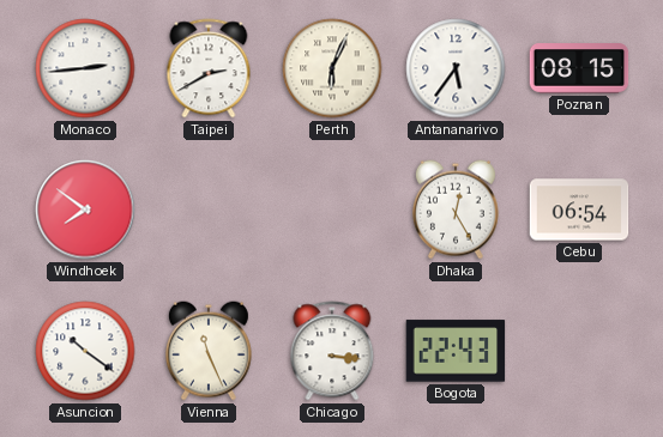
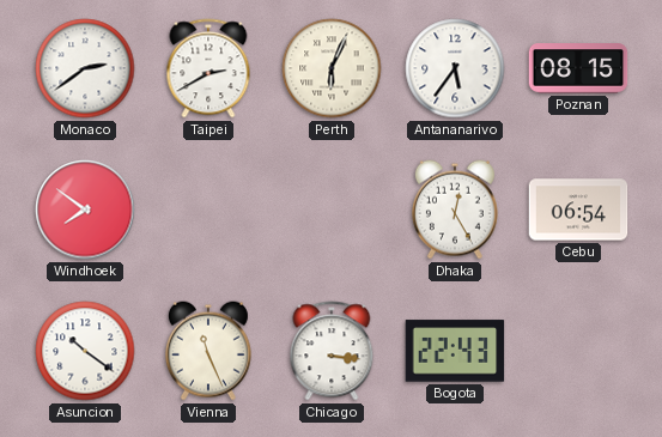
Monaco: 2:44 -> 2:39
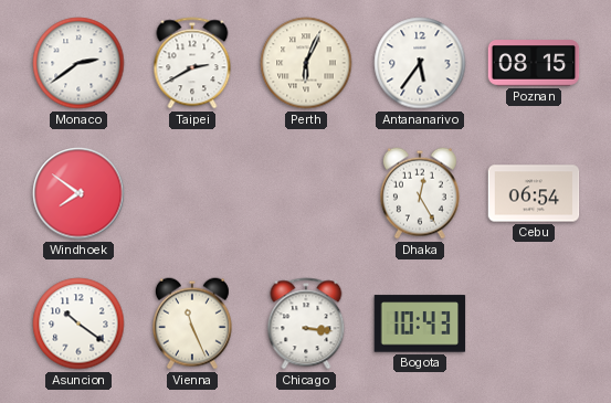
Bogota: 22:43 -> 10:43
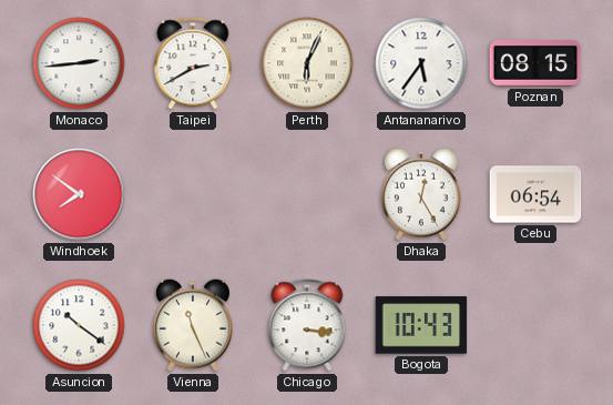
Monaco: 2:39 -> 2:44
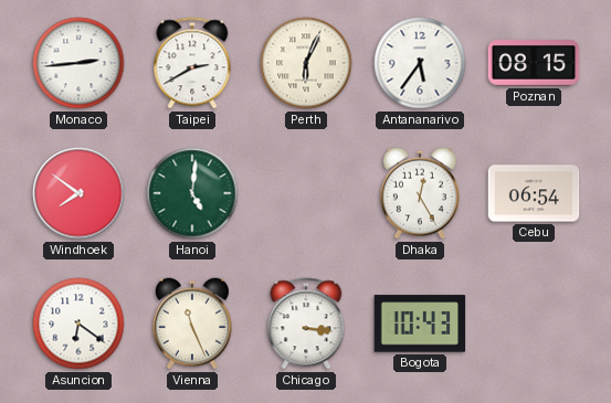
Hanoi: none -> 5:01
Asuncion: 10:21 -> 6:21
